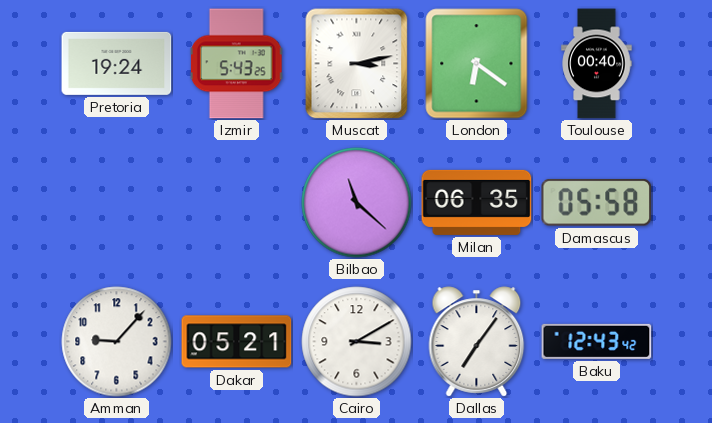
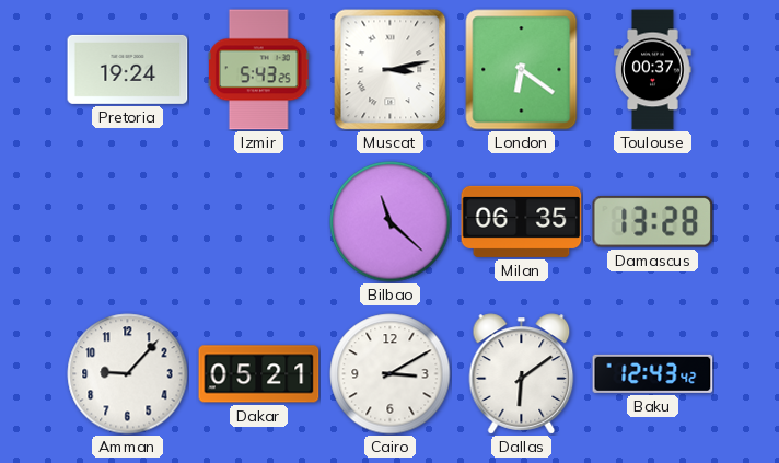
Toulouse: 00:40 -> 00:37
Damascus: 05:58 -> 13:28
Dallas: 7:06 -> 6:09
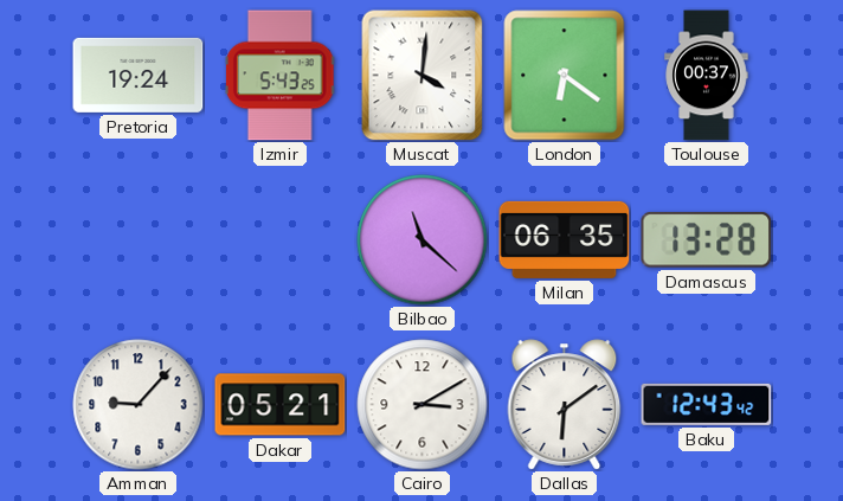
Muscat: 3:13 -> 4:01
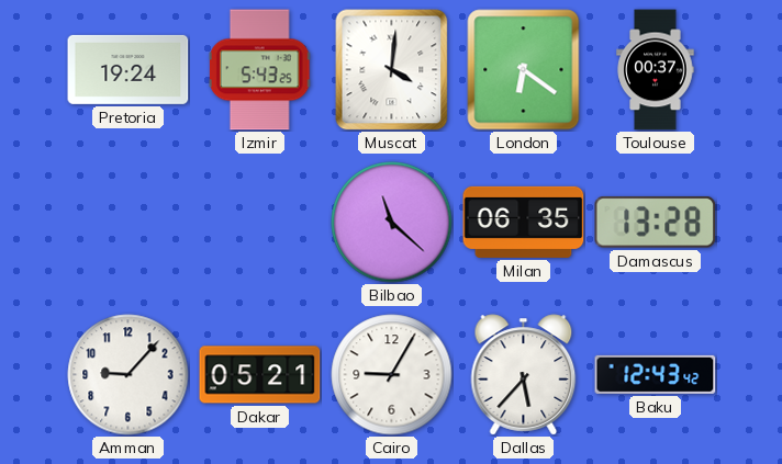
Cairo: 3:10 -> 9:05
Dallas: 6:09 -> 5:37
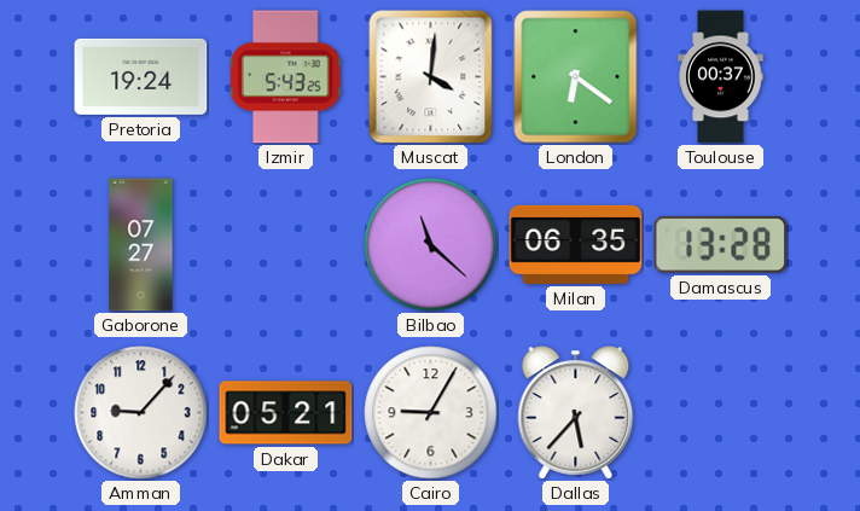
Gaborone: none -> 07:27
Baku: 12:43 -> none
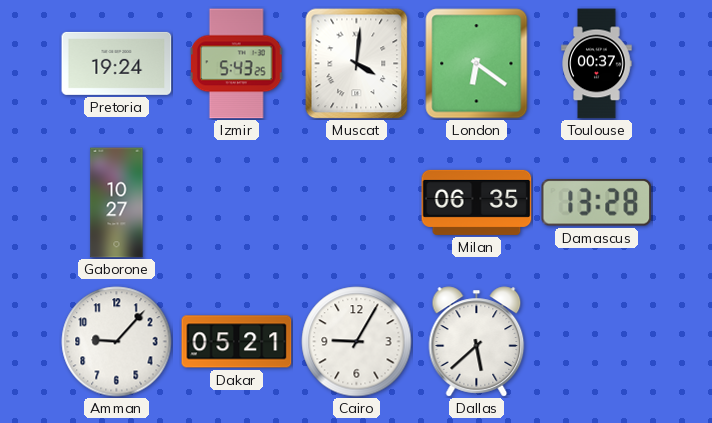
Gaborone: 07:27 -> 10:27
Bilbao: 11:22 -> none
Dallas: 5:37 -> 5:38
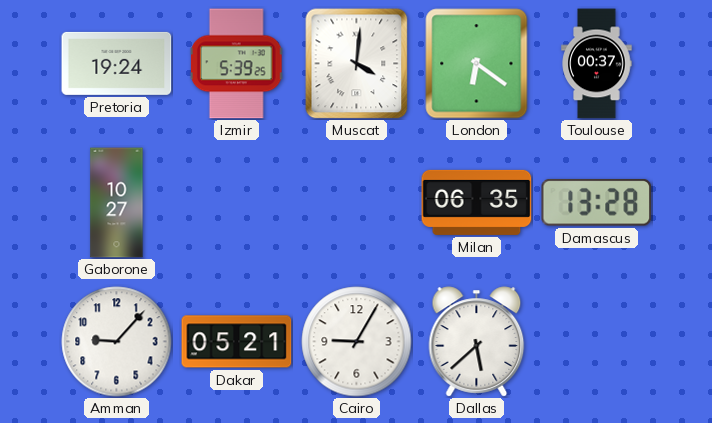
Izmir: 5:43 -> 5:39
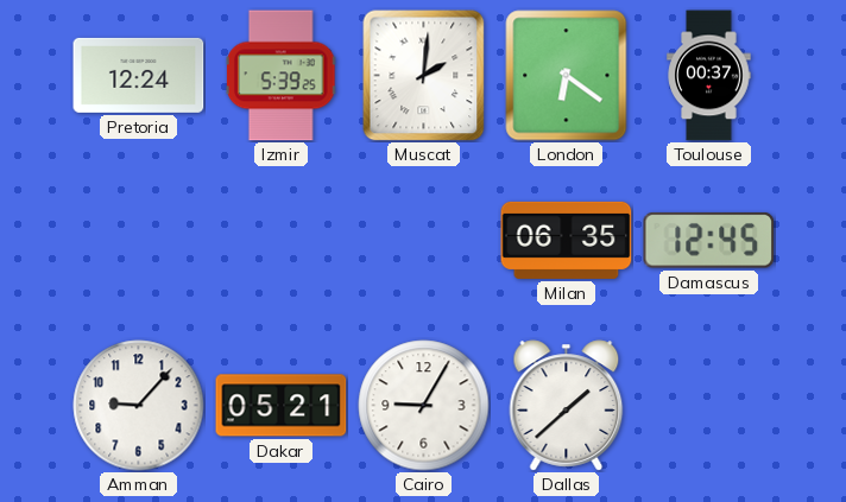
Pretoria: 19:24 -> 12:24
Muscat: 4:01 -> 2:01
Gaborone: 10:27 -> none
Damascus: 13:28 -> 12:45
Dallas: 5:38 -> 1:38
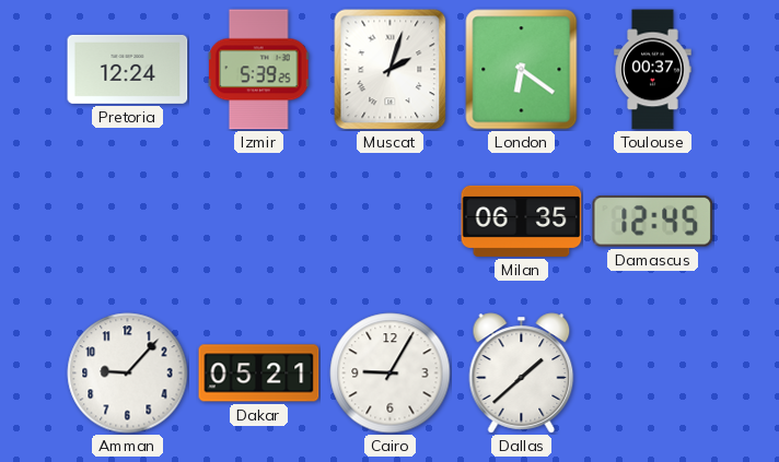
Muscat: 2:01 -> 2:03
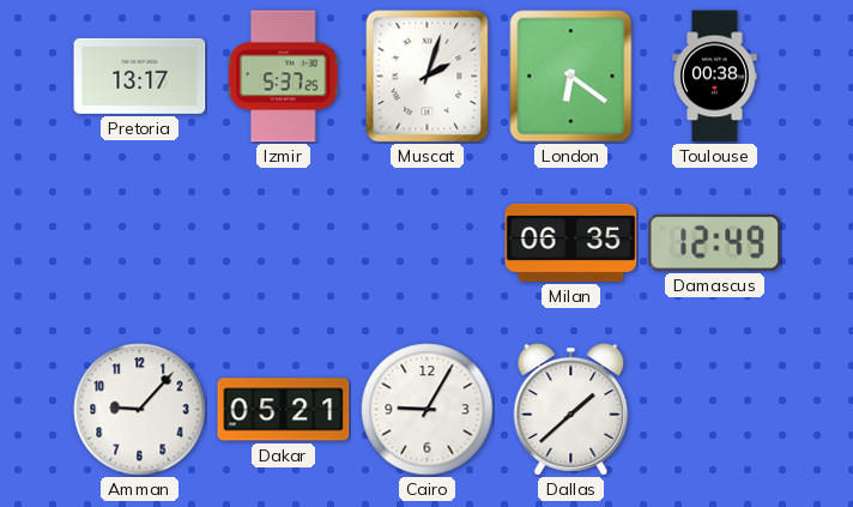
Pretoria: 12:24 -> 13:17
Izmir: 5:39 -> 5:37
Toulouse: 00:37 -> 00:38
Damascus: 12:45 -> 12:49
